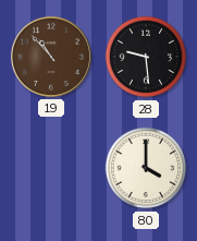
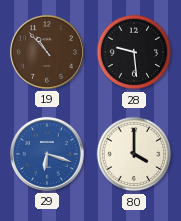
29: none -> 6:18
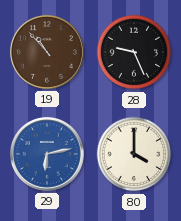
28: 9:29 -> 9:26
29: 6:18 -> 6:13
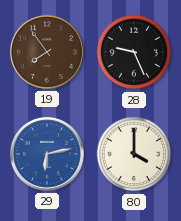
19: 10:53 -> 7:54
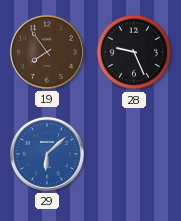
29: 6:13 -> 6:08
80: 4:00 -> none
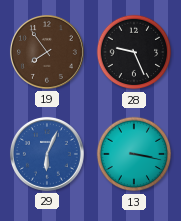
29: 6:08 -> 6:04
13: none -> 3:17
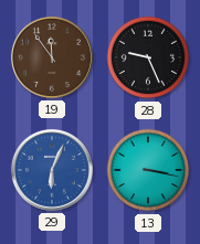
19: 7:54 -> 11:54
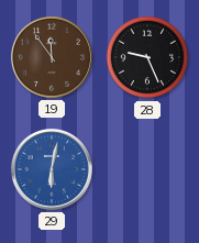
29: 6:04 -> 6:02
13: 3:17 -> none
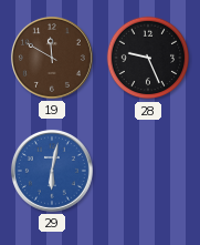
19: 11:54 -> 11:50
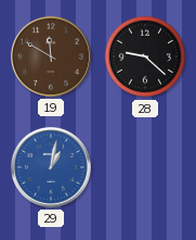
28: 9:26 -> 9:22
29: 6:02 -> 1:02
